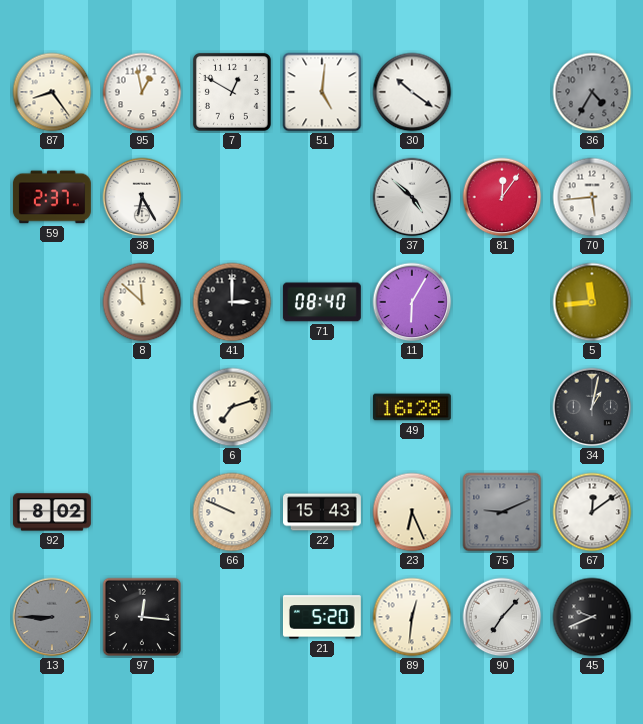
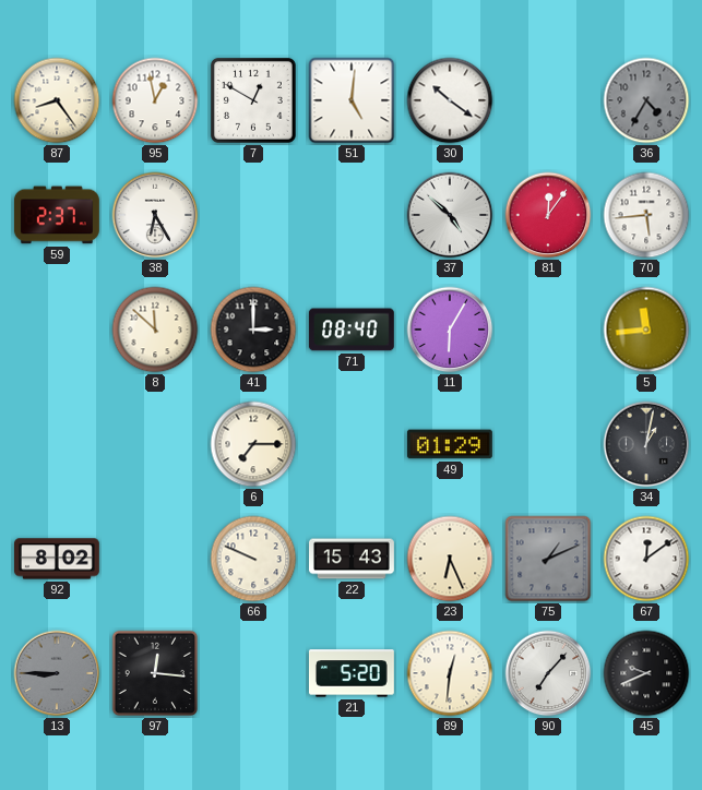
6: 7:12 -> 7:15
49: 16:28 -> 01:29
75: 9:11 -> 1:11
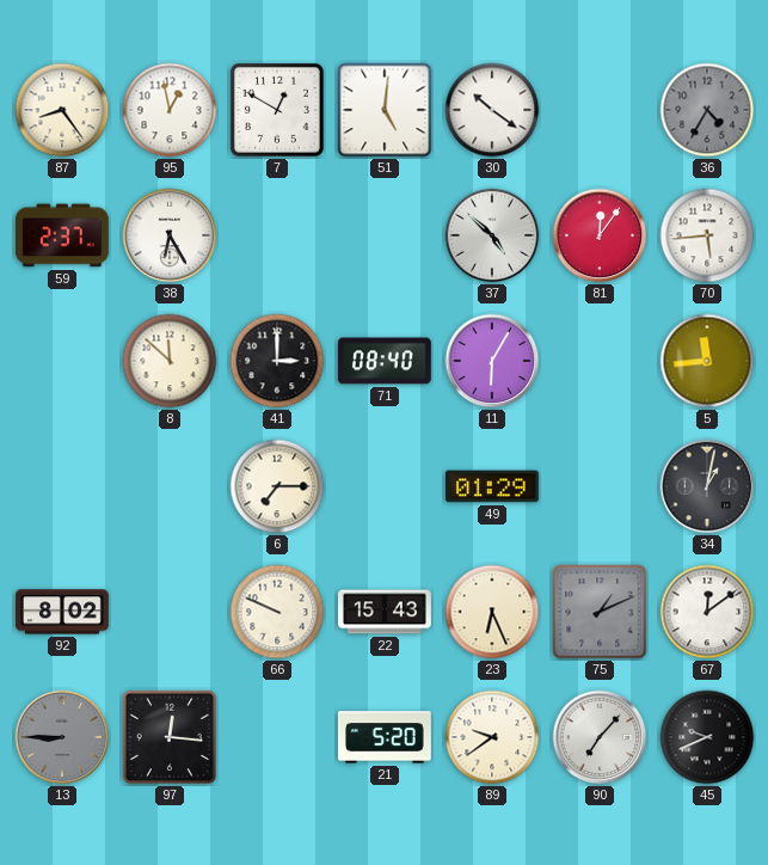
89: 12:31 -> 9:39
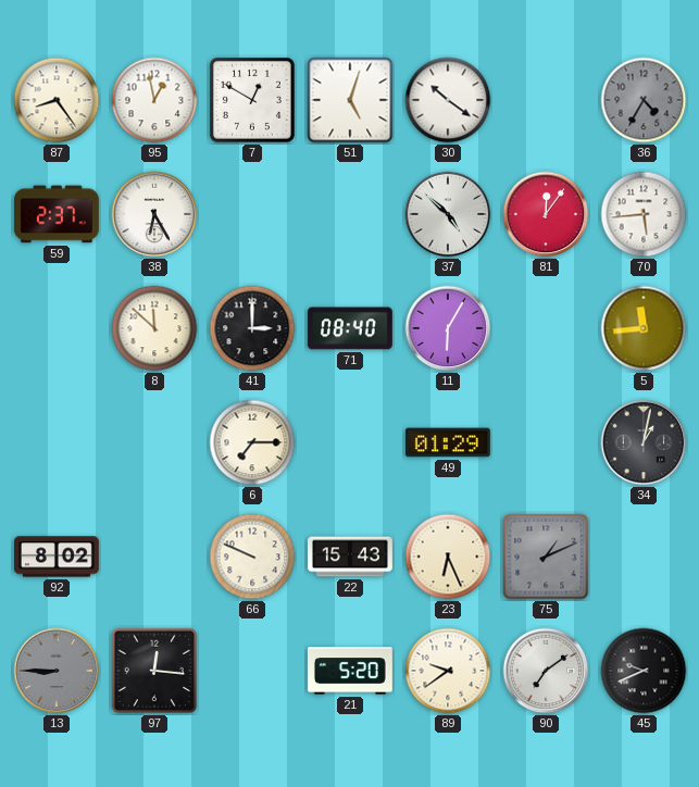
51: 5:01 -> 5:03
67: 12:09 -> none
90: 7:07 -> 7:09
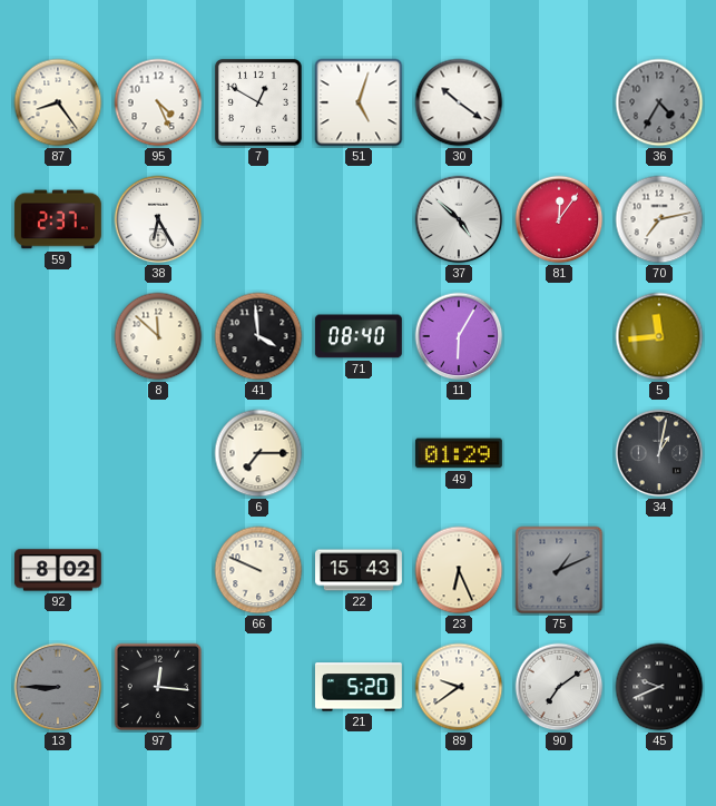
95: 12:58 -> 4:26
70: 5:44 -> 7:13
41: 3:00 -> 3:59
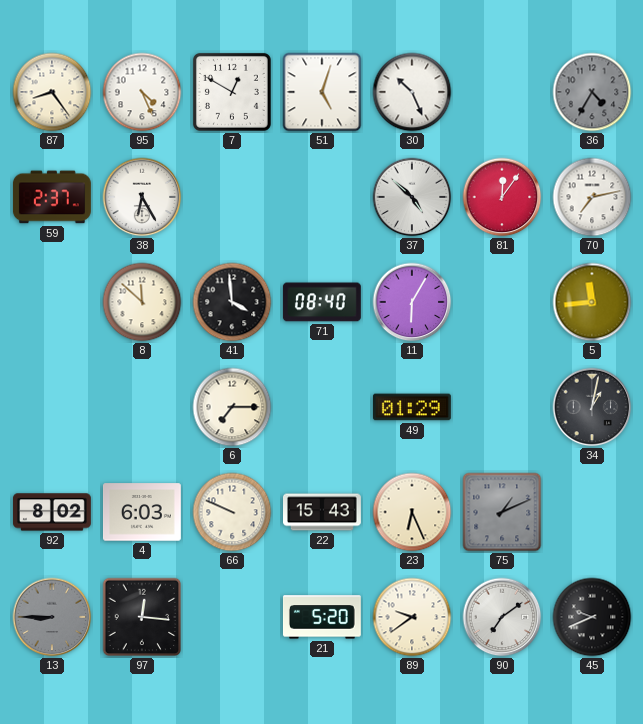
30: 10:21 -> 10:26
4: none -> 6:03
